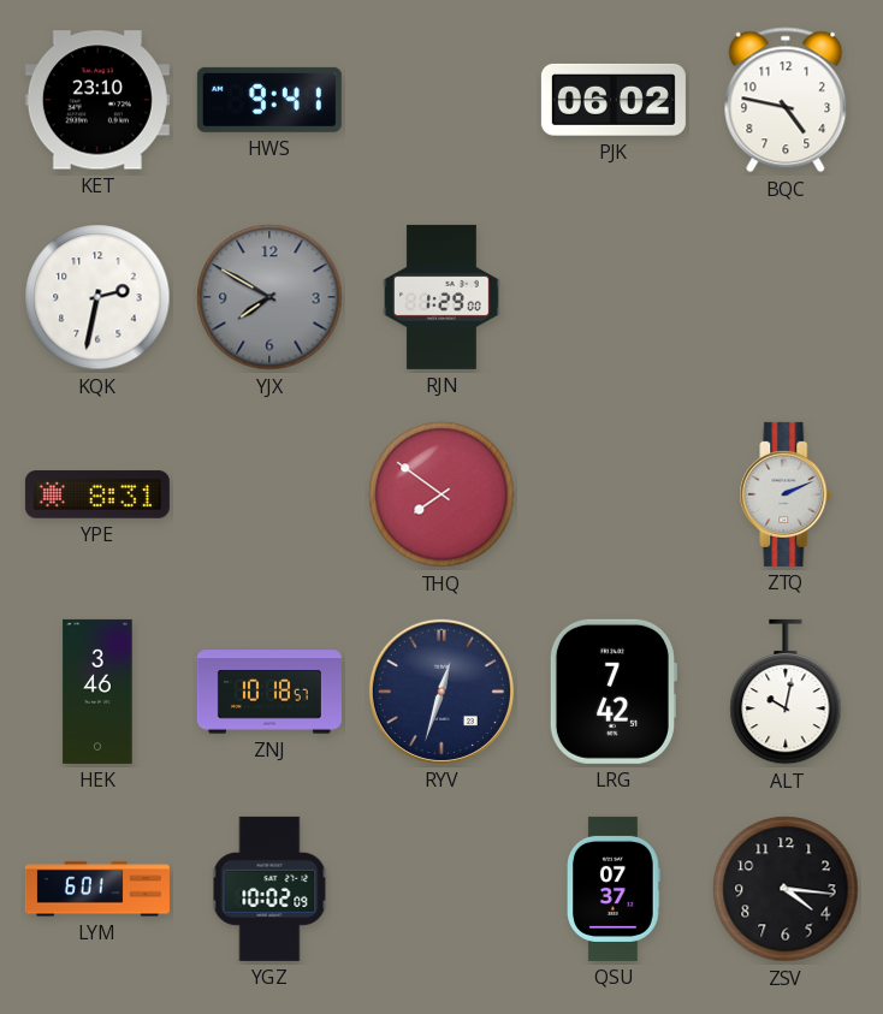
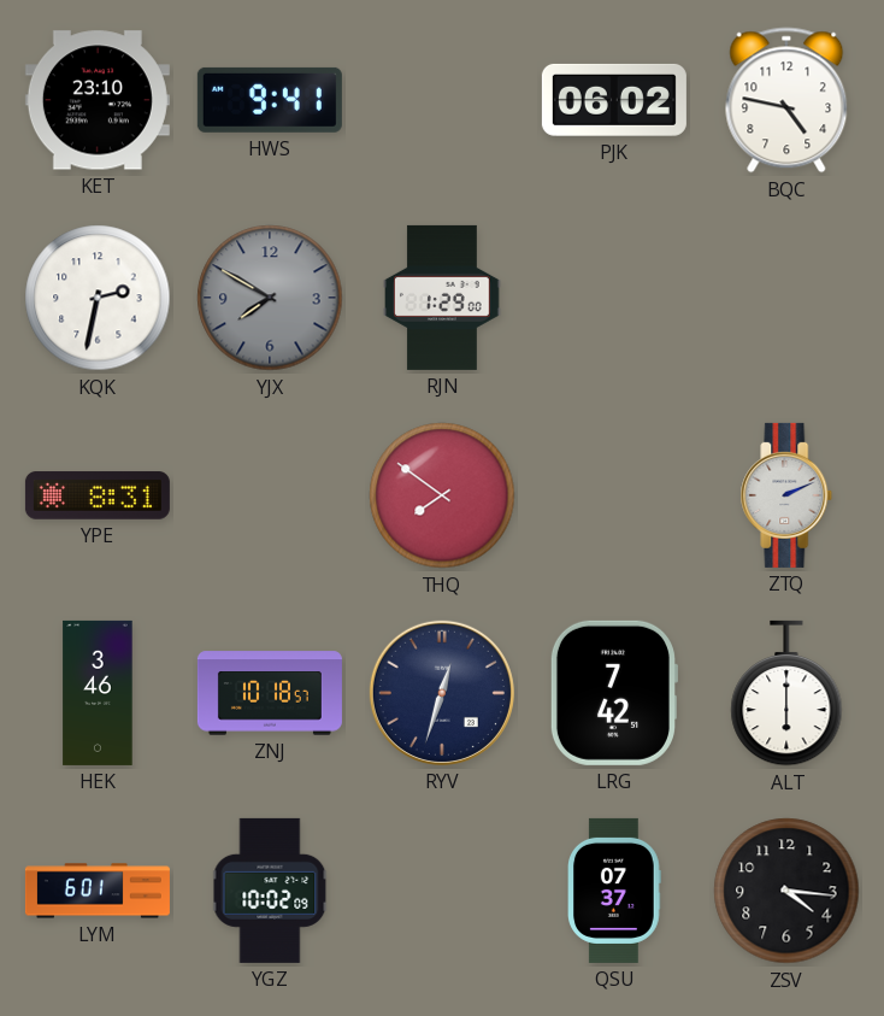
ALT: 10:02 -> 6:00
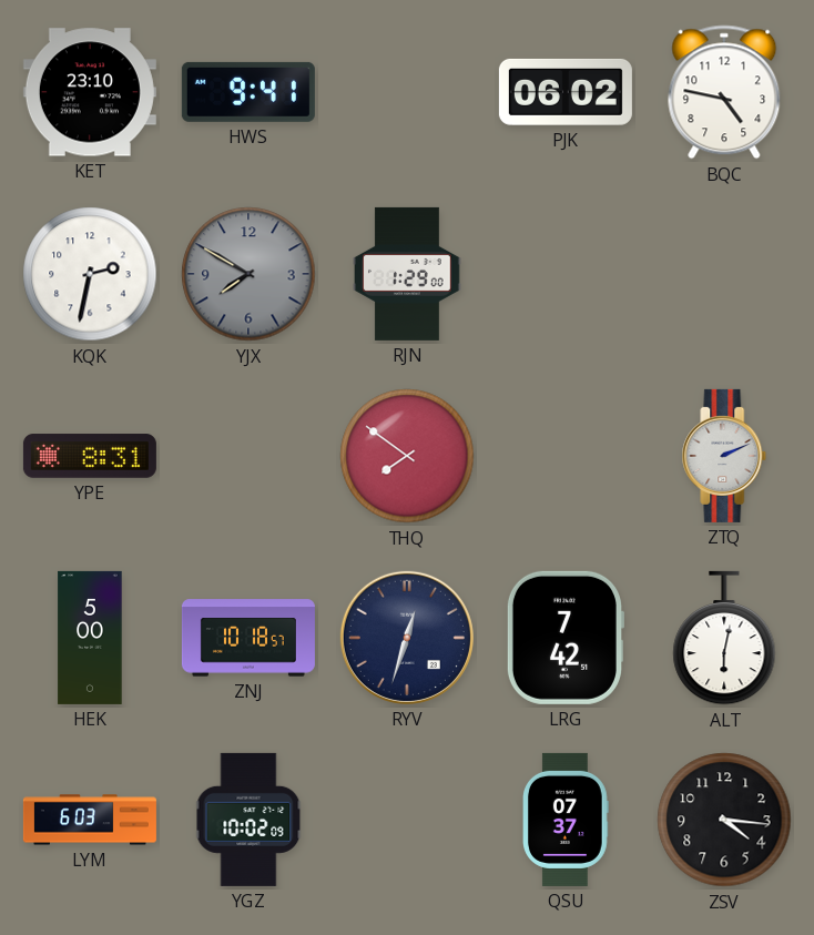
HEK: 3:46 -> 5:00
ALT: 6:00 -> 6:02
LYM: 6:01 -> 6:03
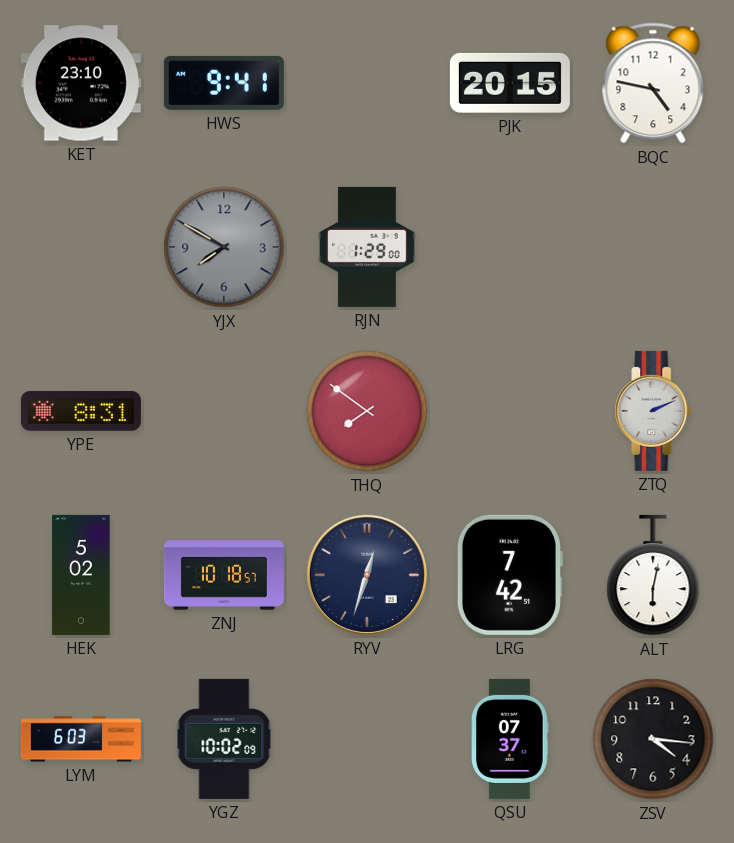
PJK: 06:02 -> 20:15
KQK: 2:32 -> none
HEK: 5:00 -> 5:02
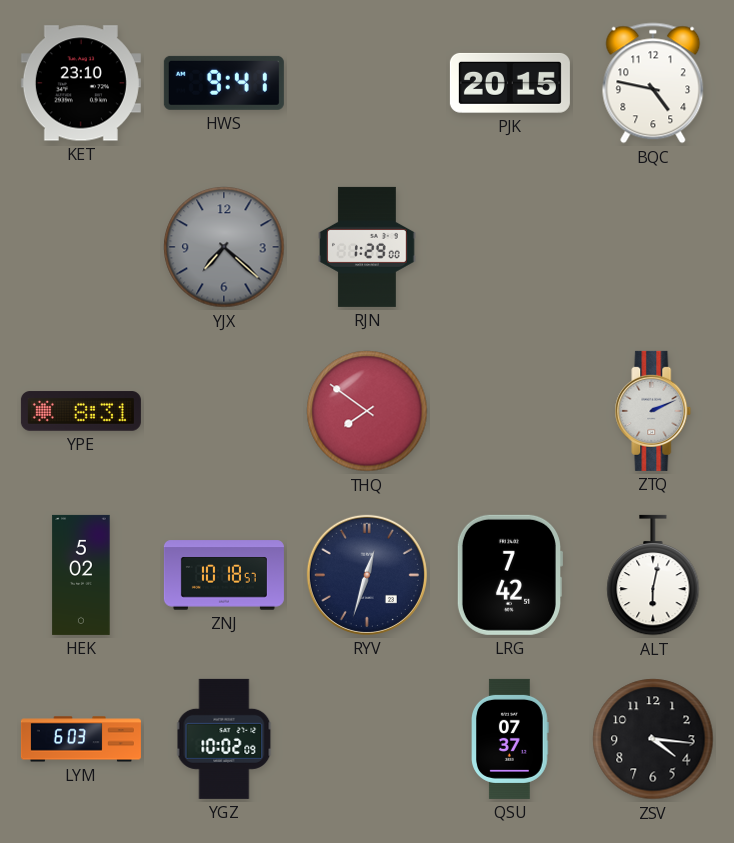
YJX: 7:50 -> 7:22
